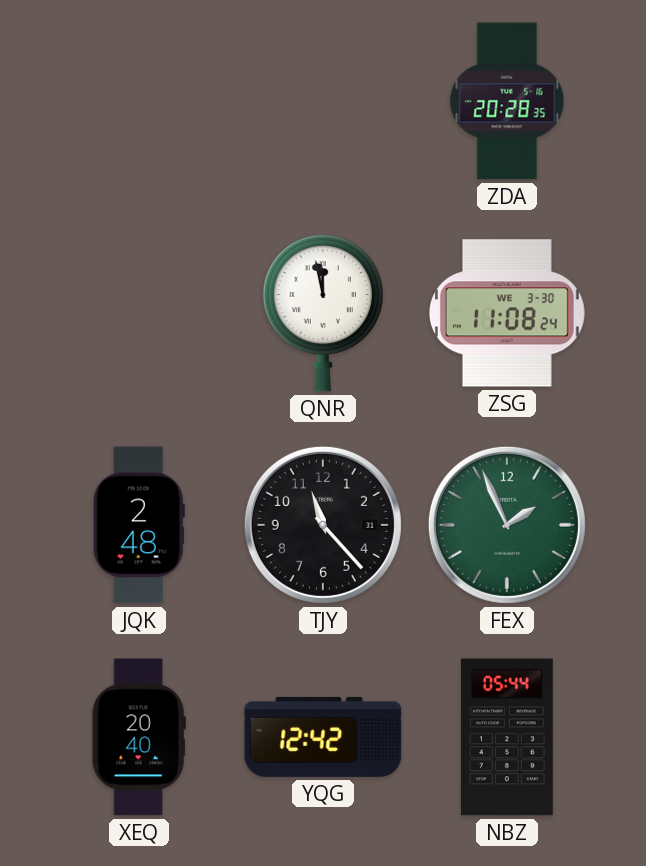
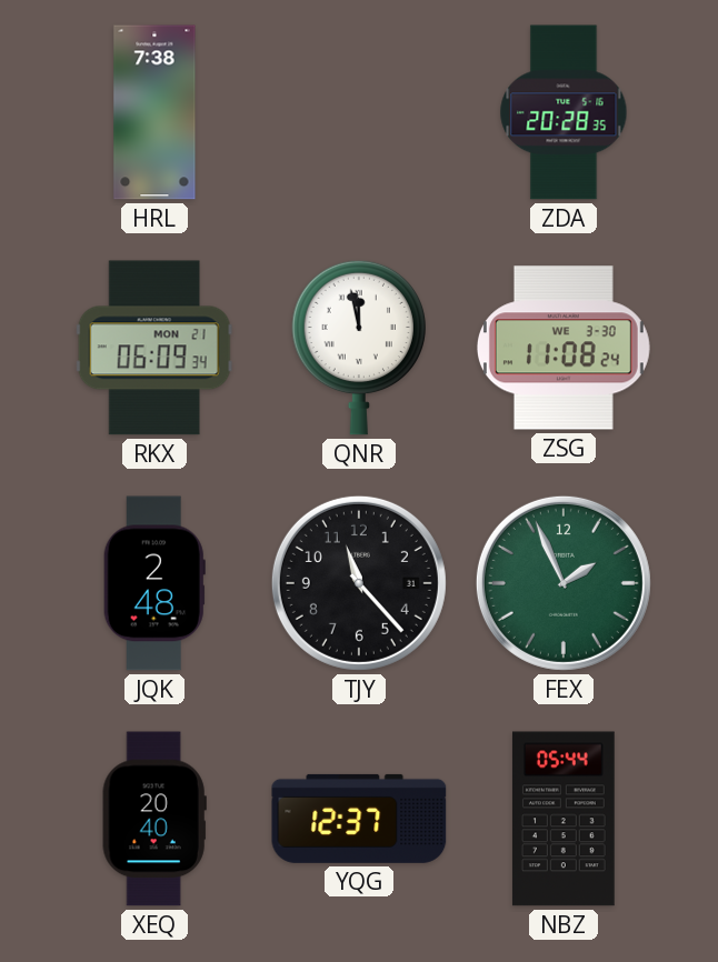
HRL: none -> 7:38
RKX: none -> 06:09
YQG: 12:42 -> 12:37
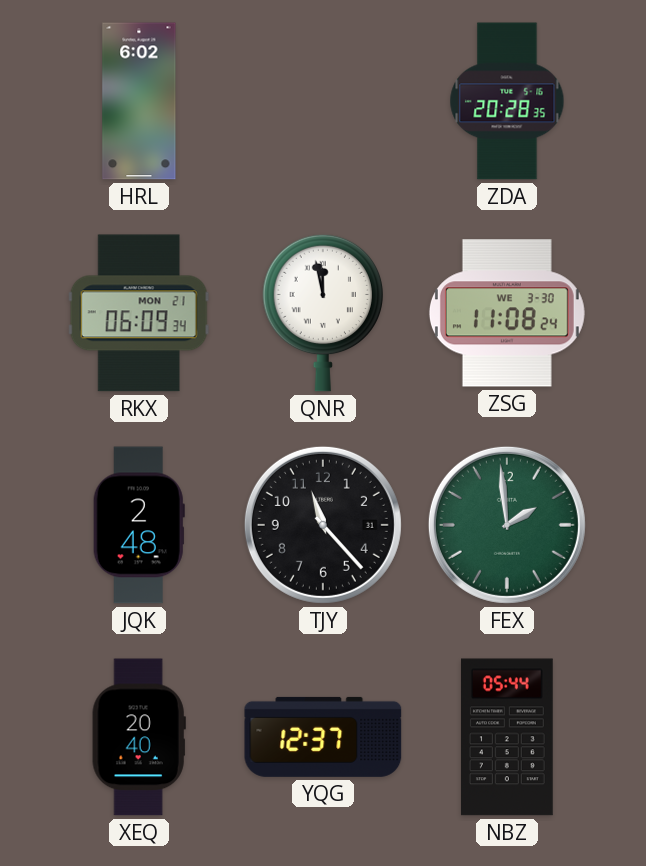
HRL: 7:38 -> 6:02
FEX: 1:56 -> 1:59
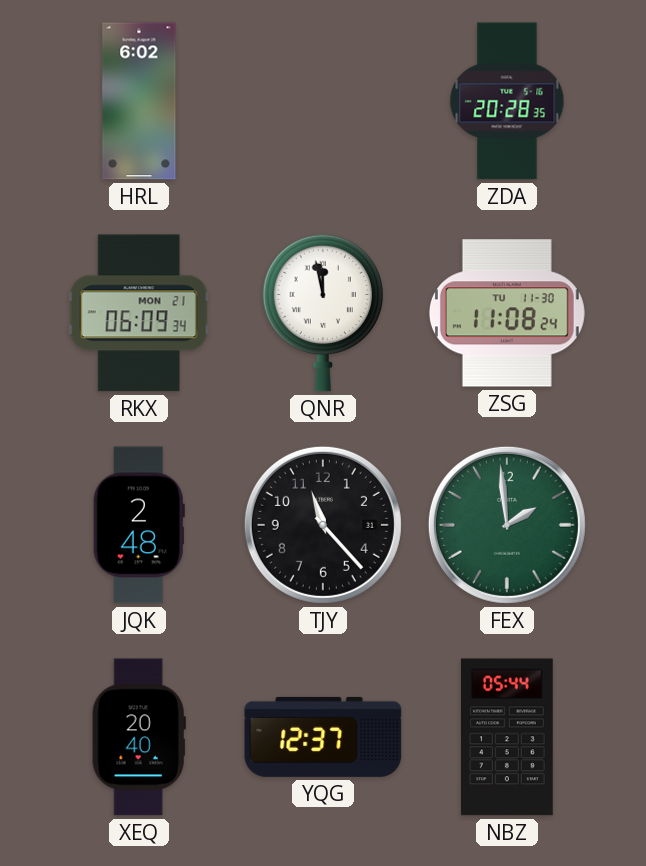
ZSG date: WE 3-30 -> TU 11-30
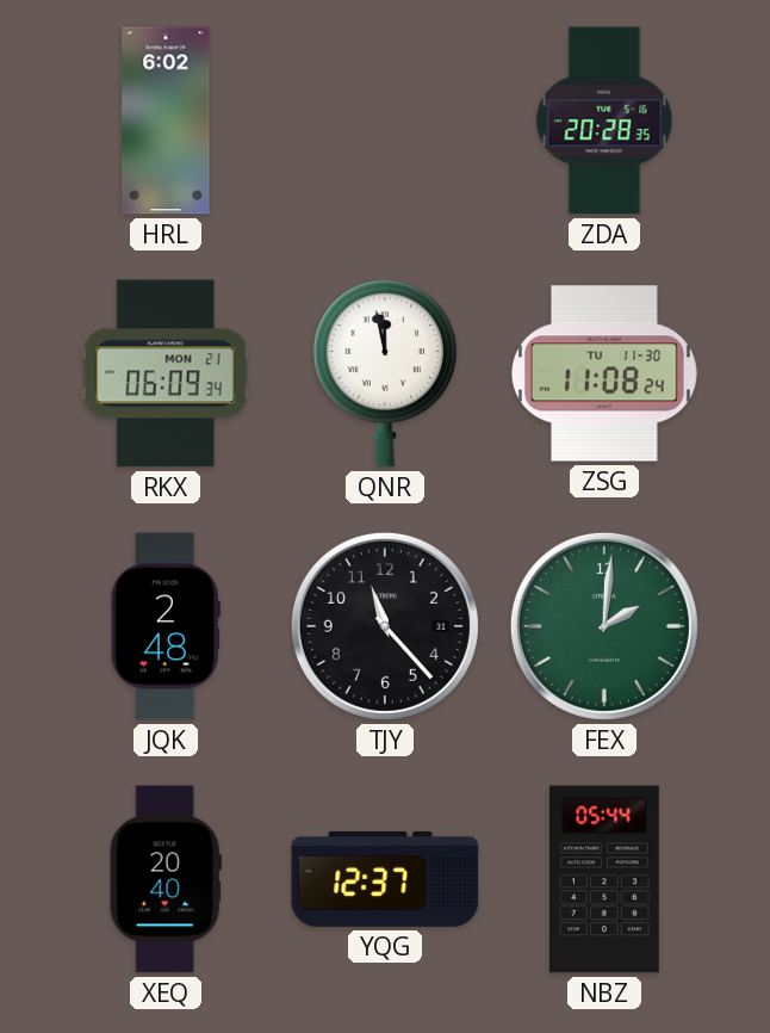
FEX: 1:59 -> 2:01
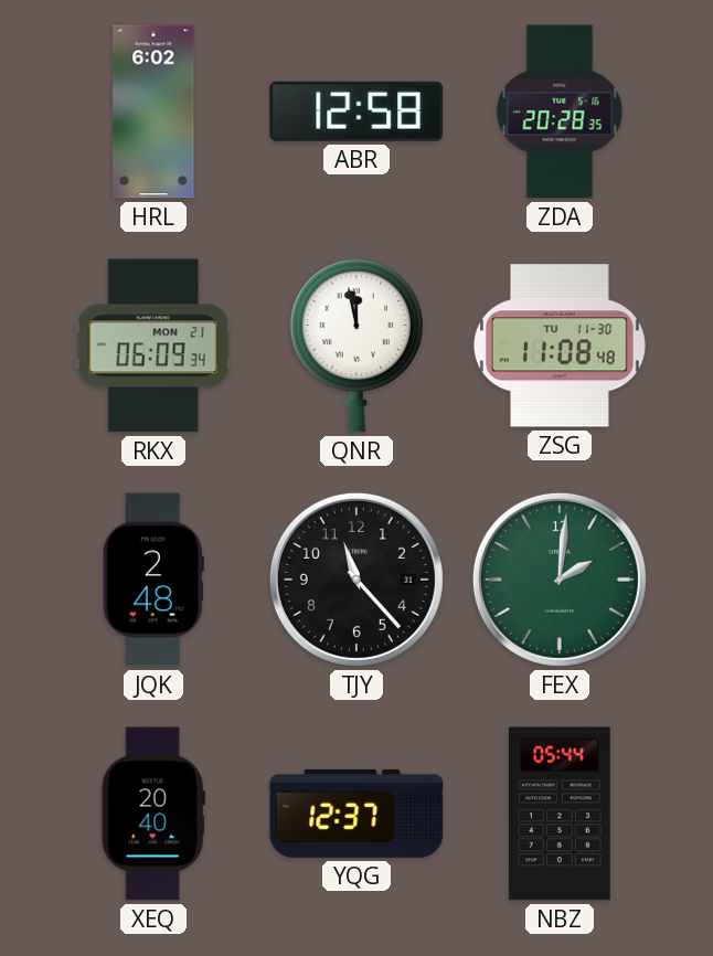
ABR: none -> 12:58
ZSG: 11:08:24 -> 11:08:48
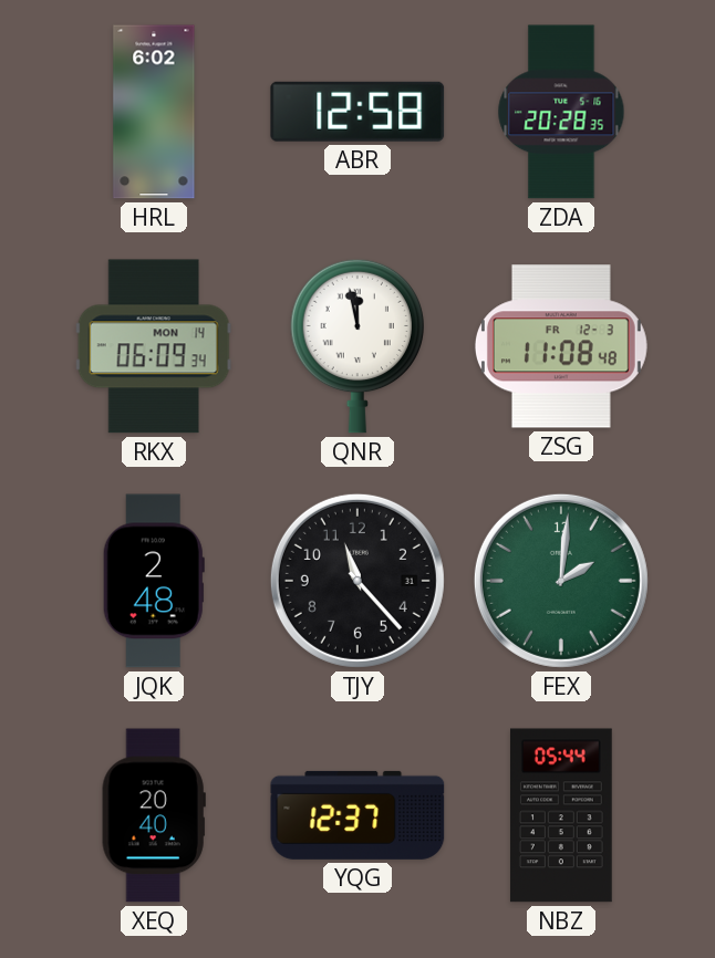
RKX date: MON 21 -> MON 14
ZSG date: TU 11-30 -> FR 12-3
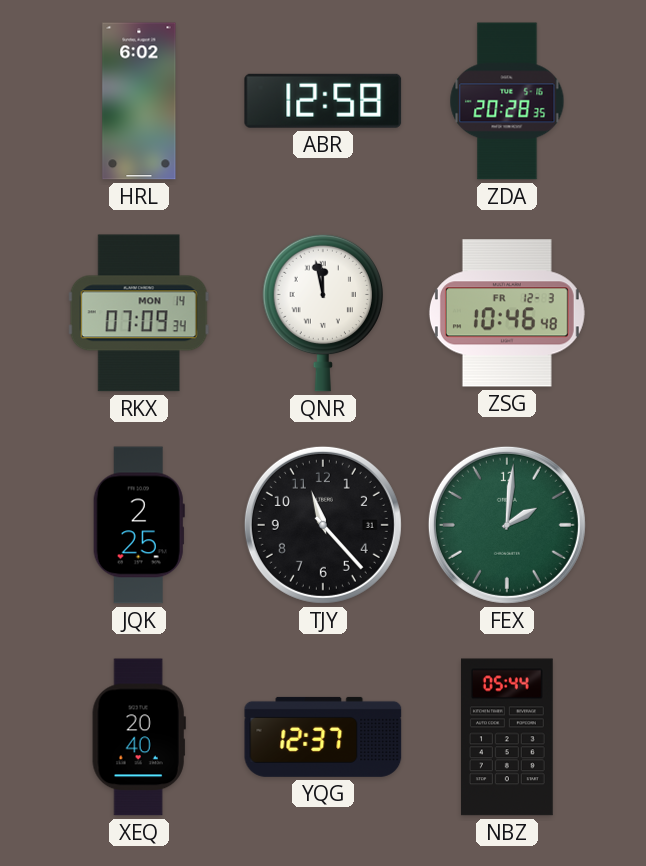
RKX: 06:09 -> 07:09
ZSG: 11:08 -> 10:46
JQK: 2:48 -> 2:25
